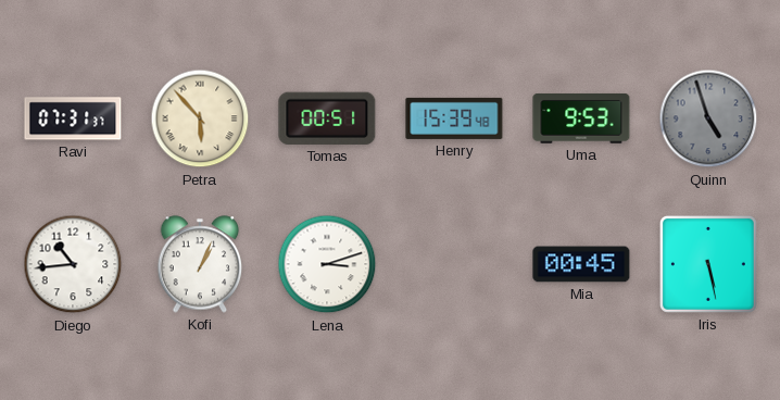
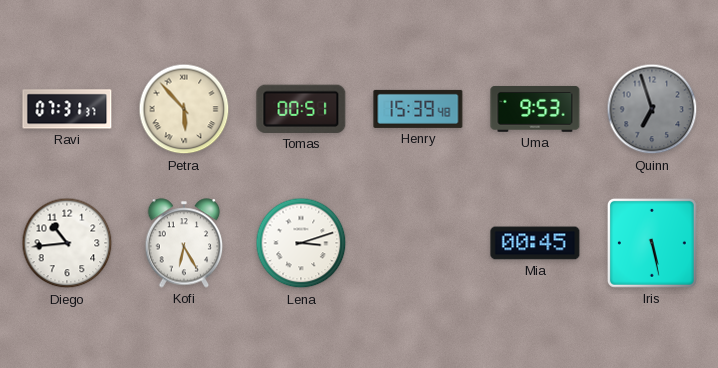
Quinn: 4:57 -> 6:57
Kofi: 1:04 -> 6:25
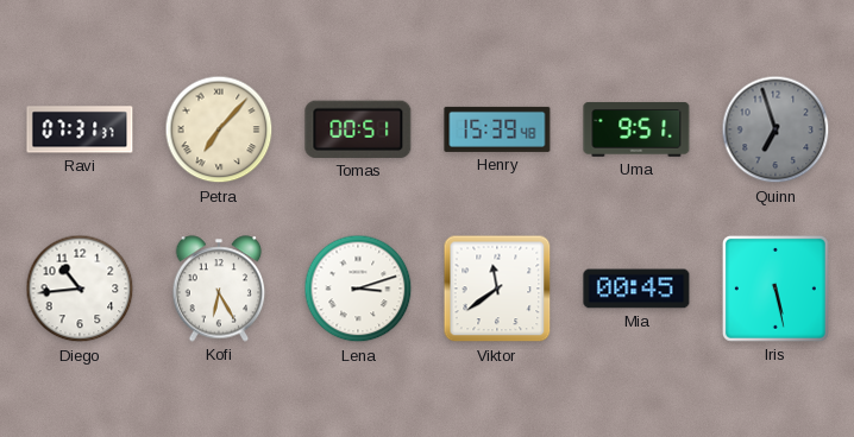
Petra: 5:53 -> 7:07
Uma: 9:53 -> 9:51
Viktor: none -> 11:39
